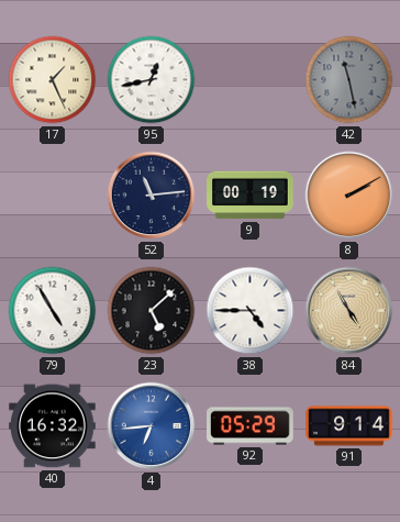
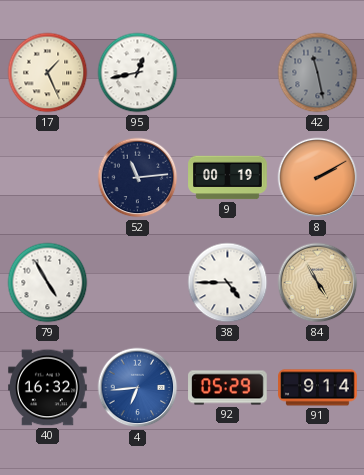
23: 5:08 -> none
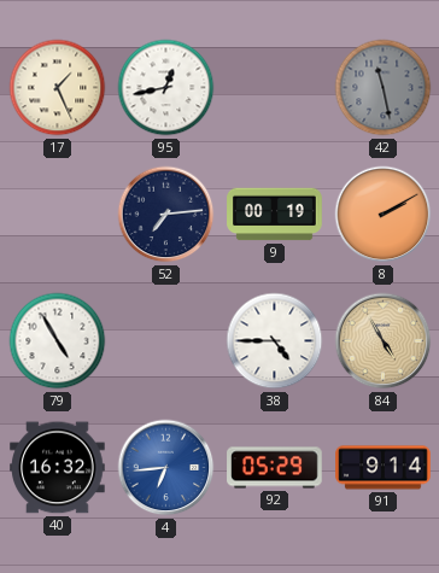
52: 11:14 -> 7:14
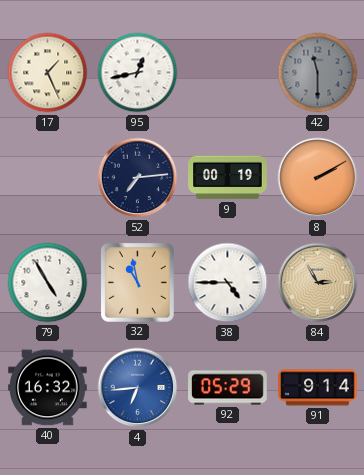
42: 11:28 -> 11:30
32: none -> 10:58
84: 4:55 -> 2:55
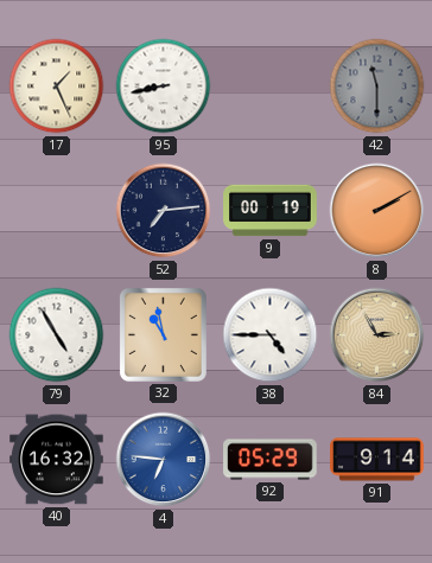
95: 12:43 -> 8:43
4: 6:44 -> 6:46
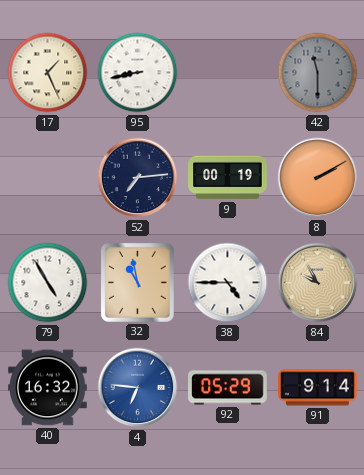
84: 2:55 -> 9:55
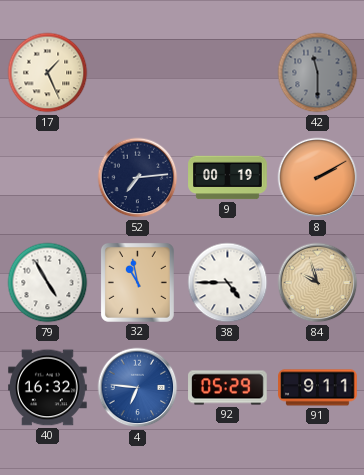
95: 8:43 -> none
84: 9:55 -> 9:57
91: 9:14 -> 9:11
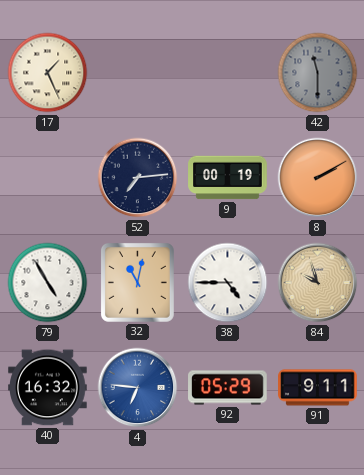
32: 10:58 -> 11:02
